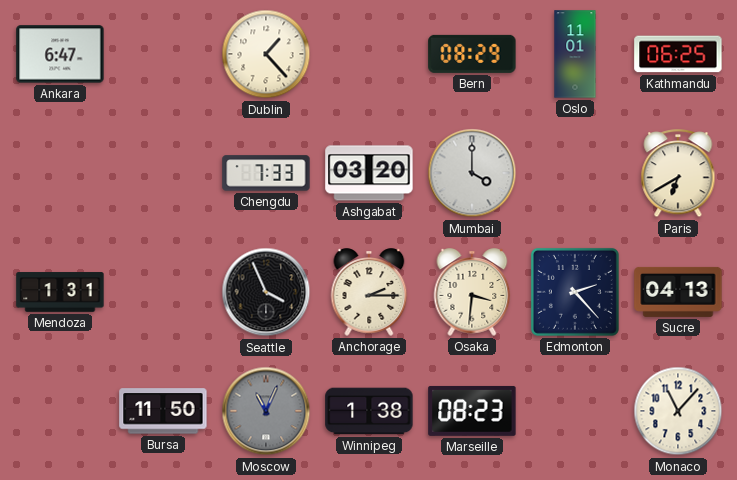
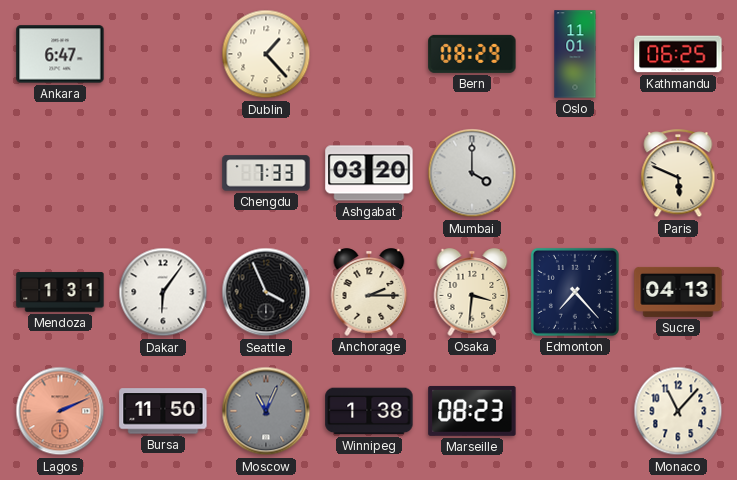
Paris: 6:40 -> 5:49
Dakar: none -> 6:06
Edmonton: 2:23 -> 7:23
Lagos: none -> 2:11
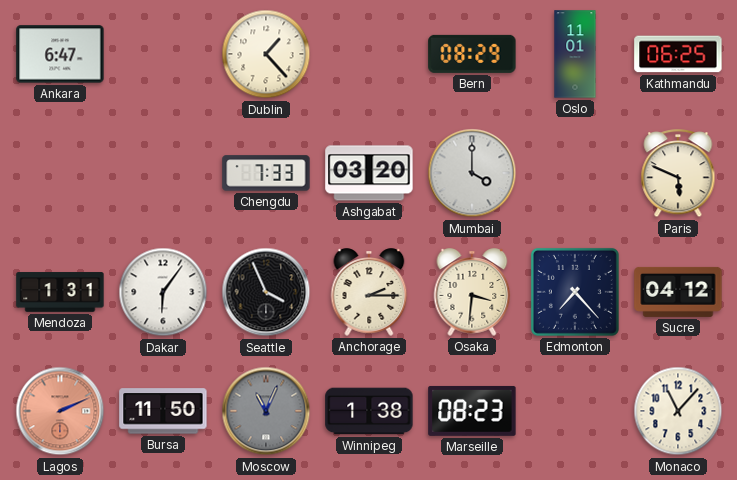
Sucre: 04:13 -> 04:12
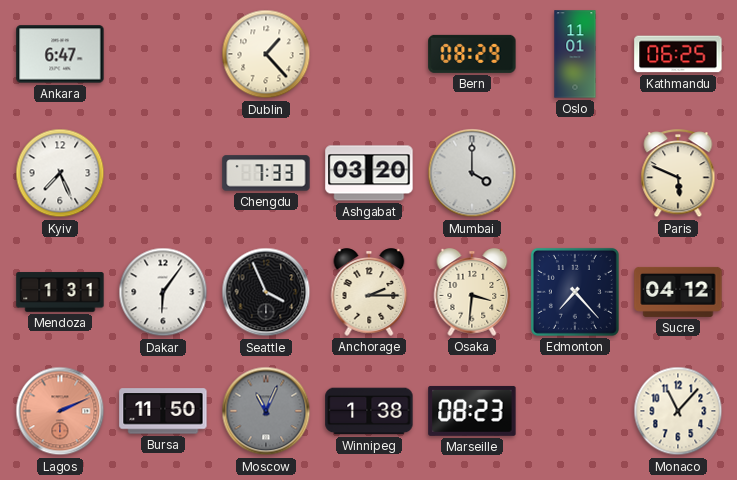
Kyiv: none -> 7:26
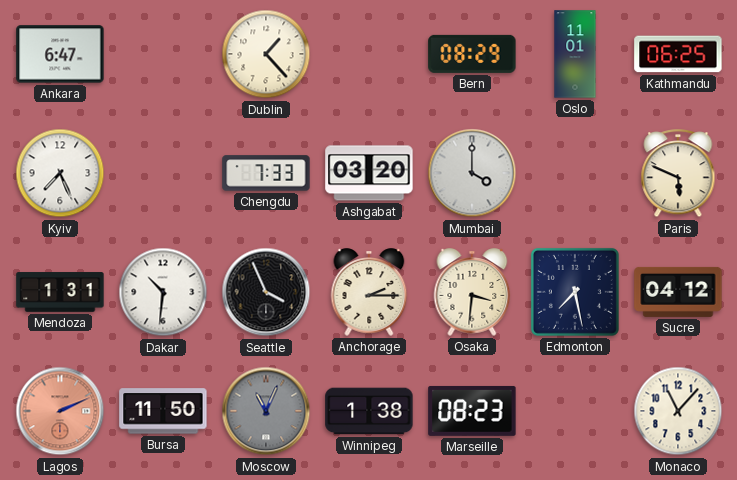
Dakar: 6:06 -> 10:31
Edmonton: 7:23 -> 7:28
